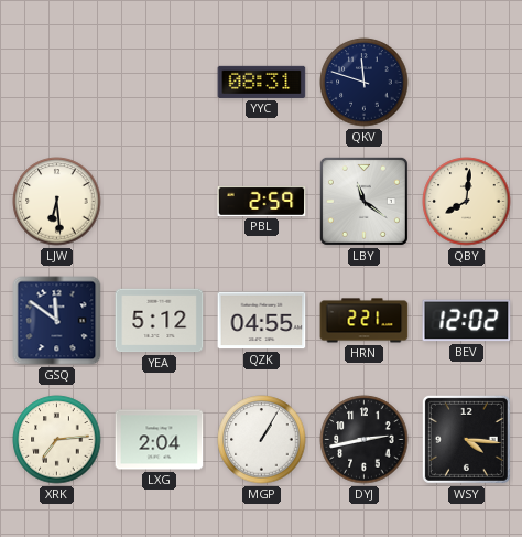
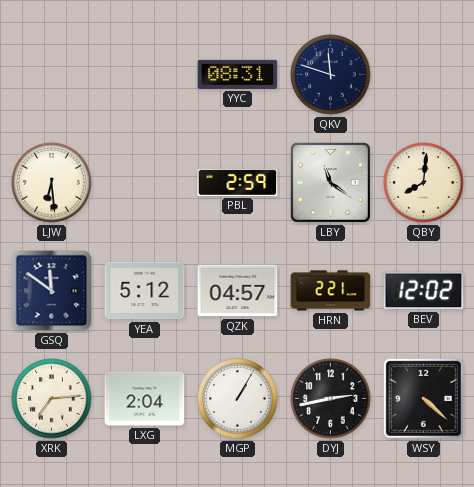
QZK: 04:55 -> 04:57
WSY: 4:16 -> 4:22
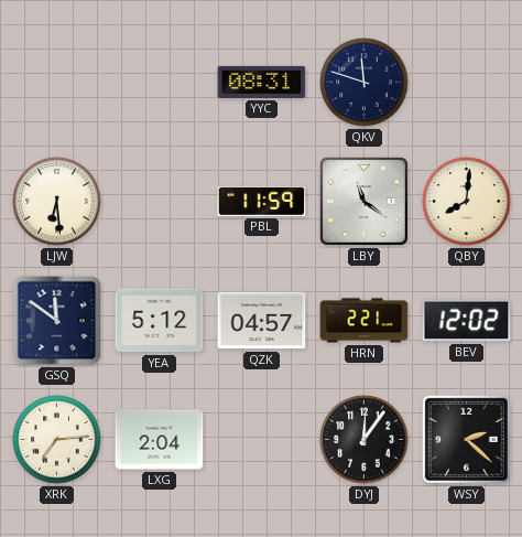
PBL: 2:59 -> 11:59
MGP: 1:05 -> none
DYJ: 2:43 -> 12:06
WSY: 4:22 -> 2:22
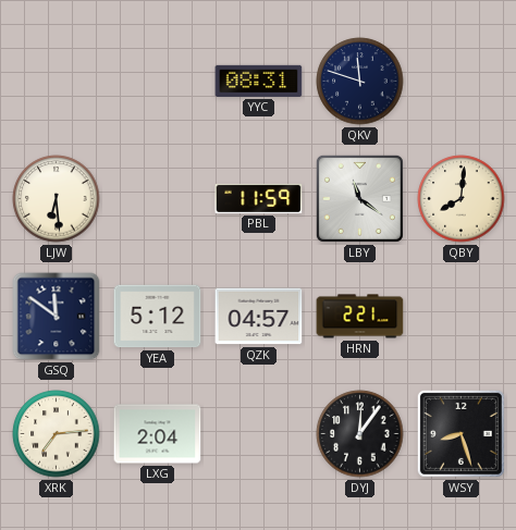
BEV: 12:02 -> none
WSY: 2:22 -> 8:27
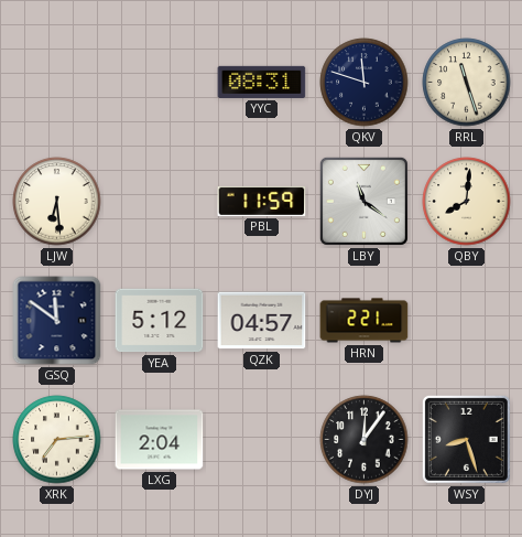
RRL: none -> 11:27
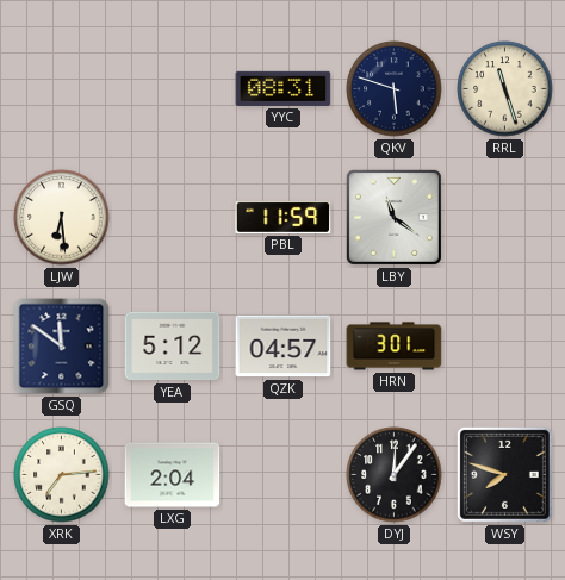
QKV: 11:48 -> 5:48
QBY: 8:01 -> none
HRN: 2:21 -> 3:01
WSY: 8:27 -> 7:48
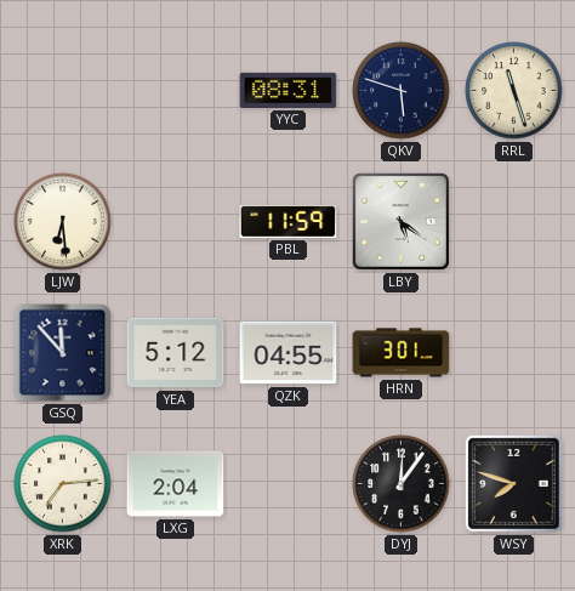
LBY: 11:21 -> 5:21
GSQ: 11:51 -> 11:53
QZK: 04:57 -> 04:55
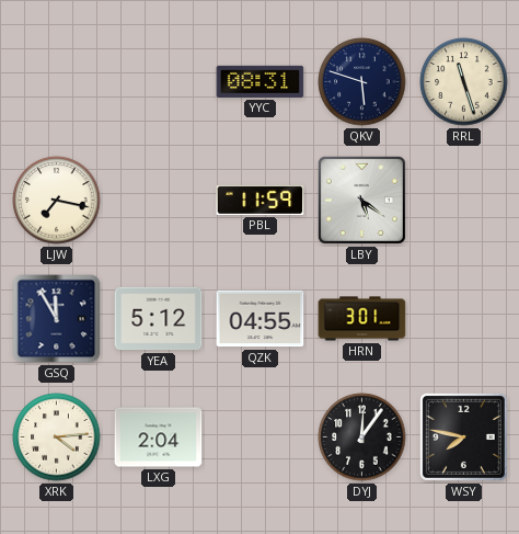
LJW: 6:29 -> 7:17
GSQ: 11:53 -> 11:55
XRK: 7:14 -> 4:14
WSY: 7:48 -> 7:47
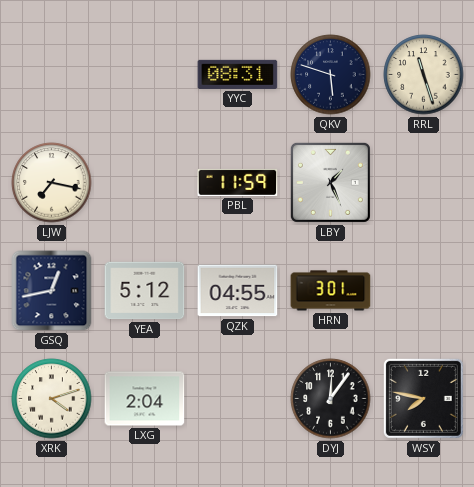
LBY: 5:21 -> 1:26
GSQ: 11:55 -> 12:43
XRK: 4:14 -> 4:12
